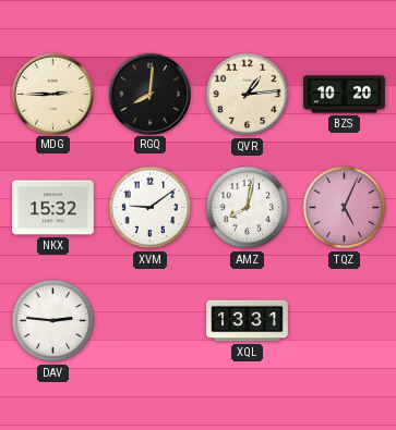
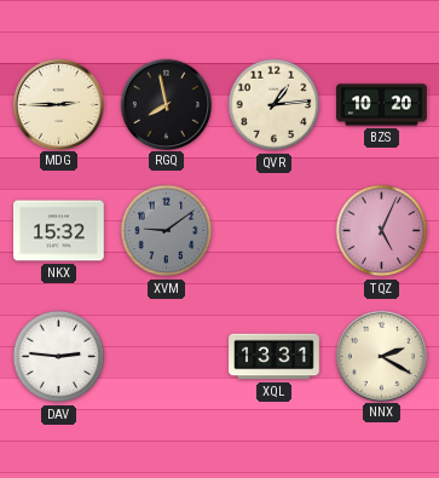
RGQ: 8:01 -> 7:58
XVM dial: white -> grey
AMZ: 8:02 -> none
NNX: none -> 2:20
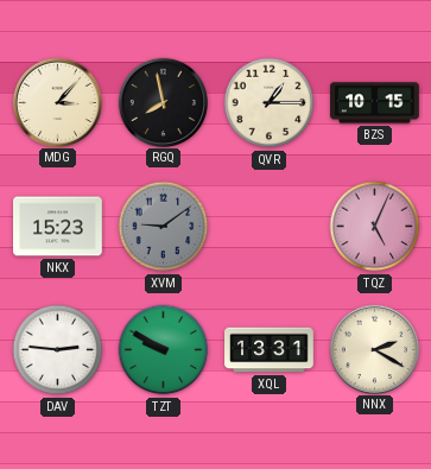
MDG: 2:45 -> 3:07
QVR: 1:14 -> 1:15
BZS: 10:20 -> 10:15
NKX: 15:32 -> 15:23
TZT: none -> 9:50
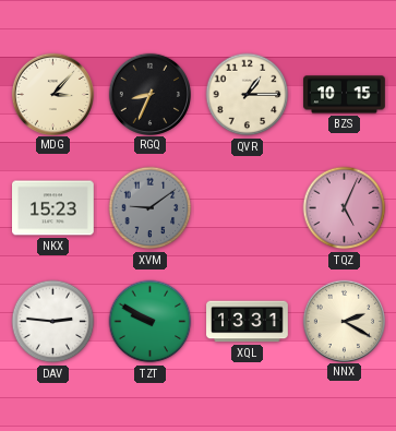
RGQ: 7:58 -> 8:34
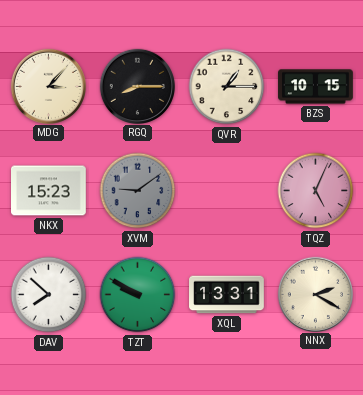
RGQ: 8:34 -> 8:15
DAV: 2:46 -> 7:52
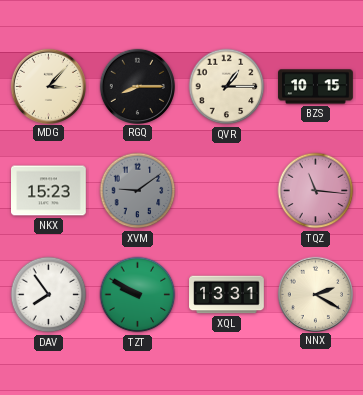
TQZ: 5:04 -> 11:16
DAV: 7:52 -> 7:54
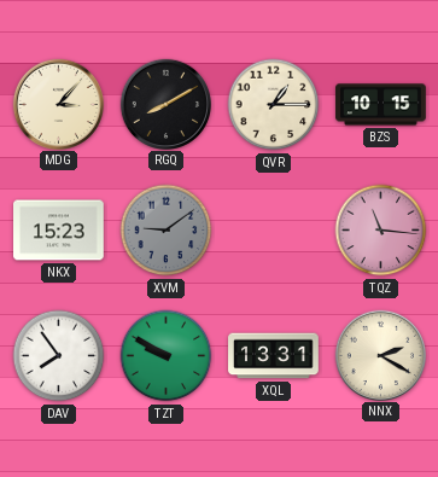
RGQ: 8:15 -> 8:10
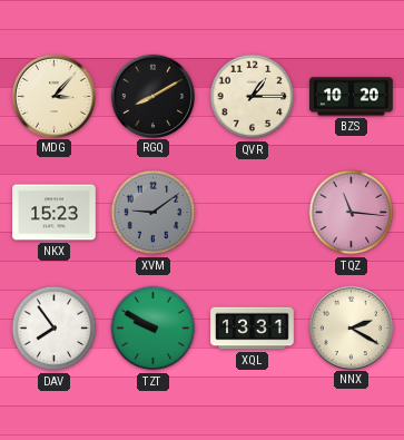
BZS: 10:15 -> 10:20
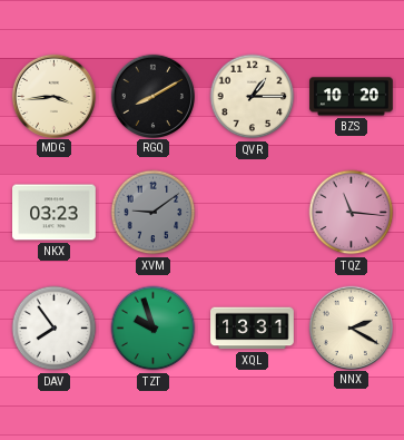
MDG: 3:07 -> 3:44
NKX: 15:23 -> 03:23
TZT: 9:50 -> 9:57
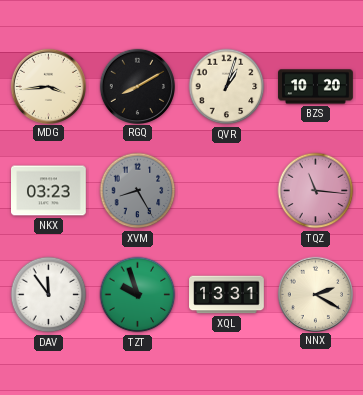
QVR: 1:15 -> 1:03
XVM: 9:09 -> 8:25
DAV: 7:54 -> 11:54
